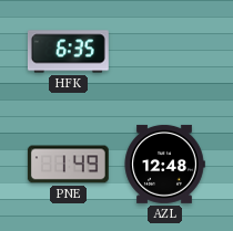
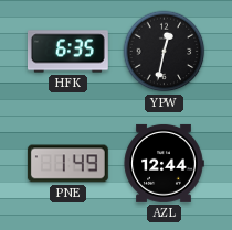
YPW: none -> 12:32
AZL: 12:48 -> 12:44
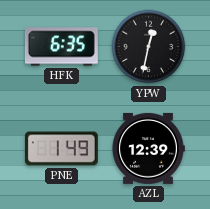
AZL: 12:44 -> 12:39
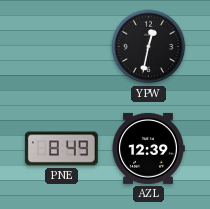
HFK: 6:35 -> none
PNE: 1:49 -> 8:49
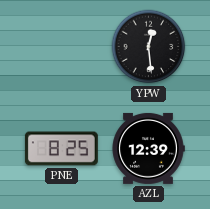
YPW: 12:32 -> 12:29
PNE: 8:49 -> 8:25
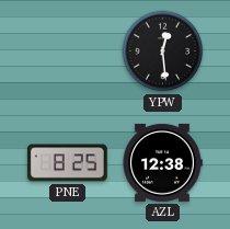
AZL: 12:39 -> 12:38
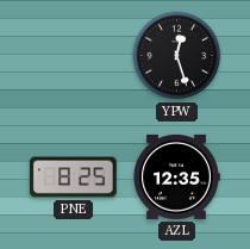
YPW: 12:29 -> 12:27
AZL: 12:38 -> 12:35
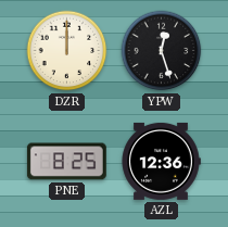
DZR: none -> 12:00
AZL: 12:35 -> 12:36
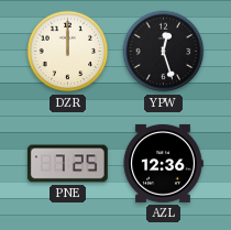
PNE: 8:25 -> 7:25
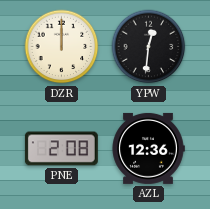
YPW: 12:27 -> 12:31
PNE: 7:25 -> 2:08
